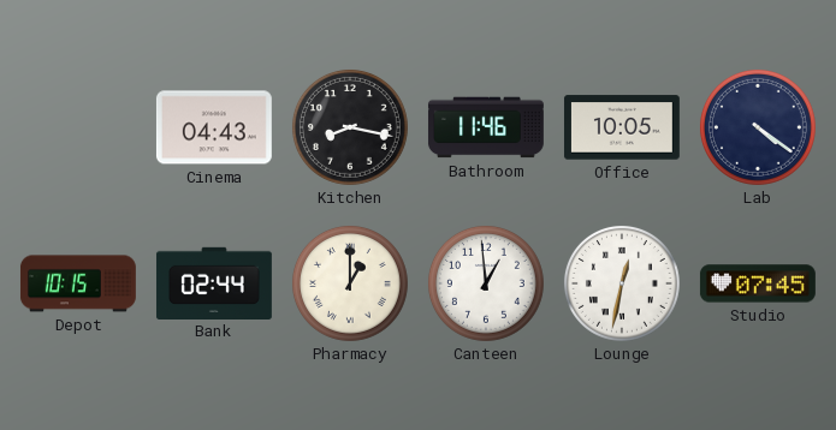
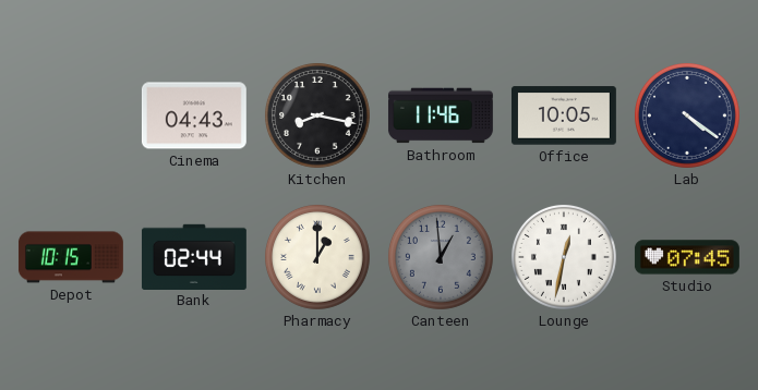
Canteen dial: white -> grey
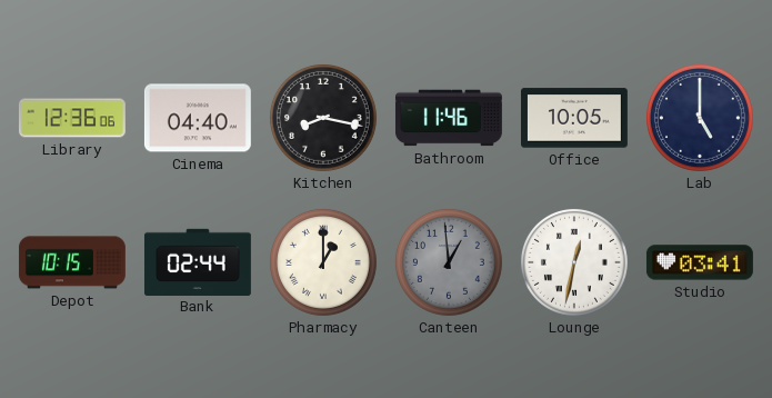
Library: none -> 12:36
Cinema: 04:43 -> 04:40
Lab: 4:21 -> 5:00
Studio: 07:45 -> 03:41
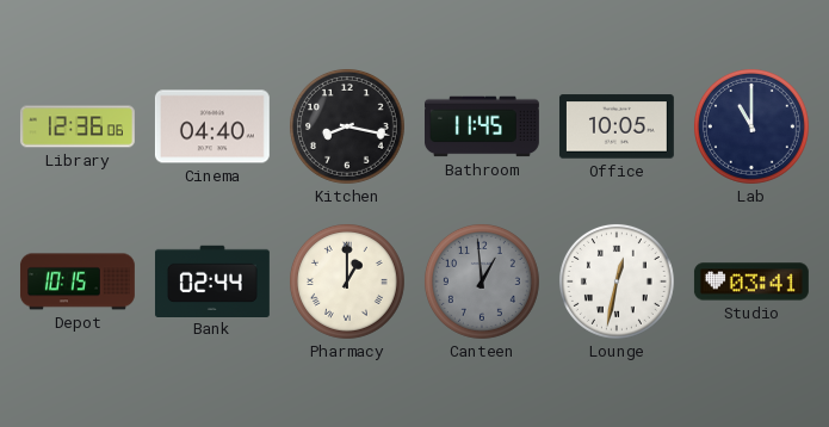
Bathroom: 11:46 -> 11:45
Lab: 5:00 -> 11:00
